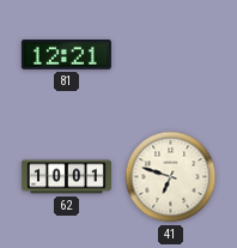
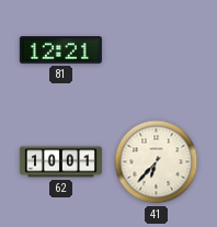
41: 6:48 -> 6:37
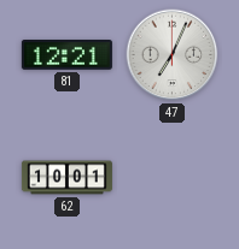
47: none -> 7:04
41: 6:37 -> none
